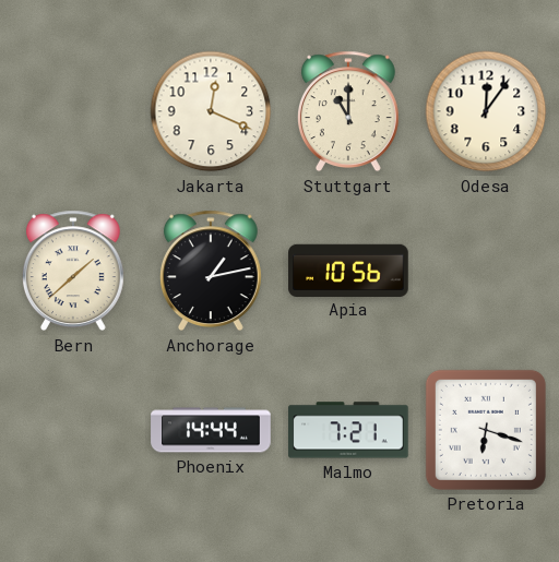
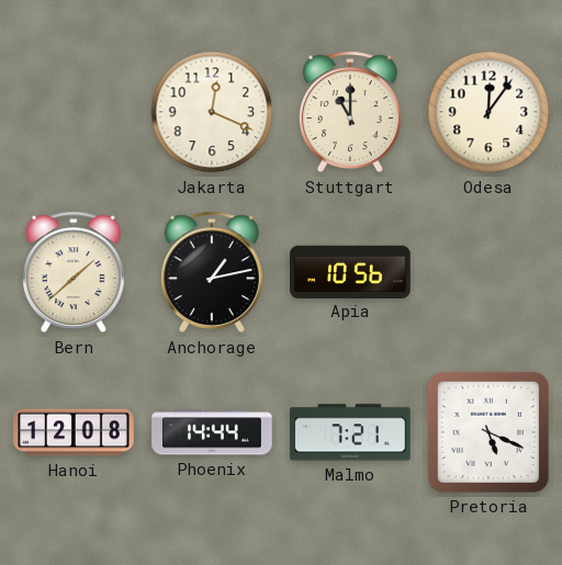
Hanoi: none -> 12:08
Pretoria: 6:18 -> 5:19
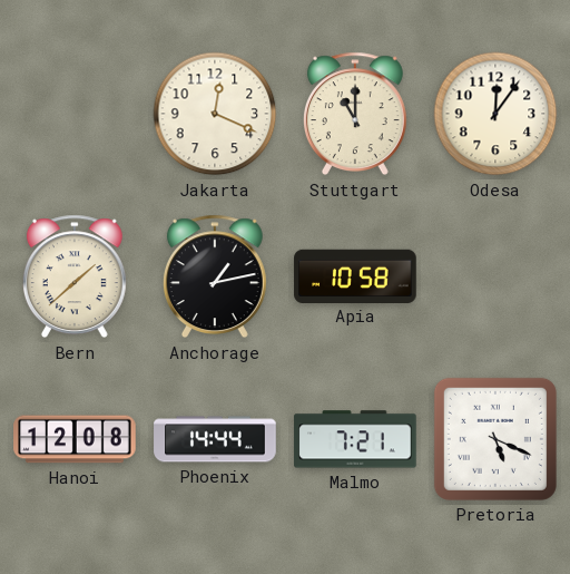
Apia: 10:56 -> 10:58
